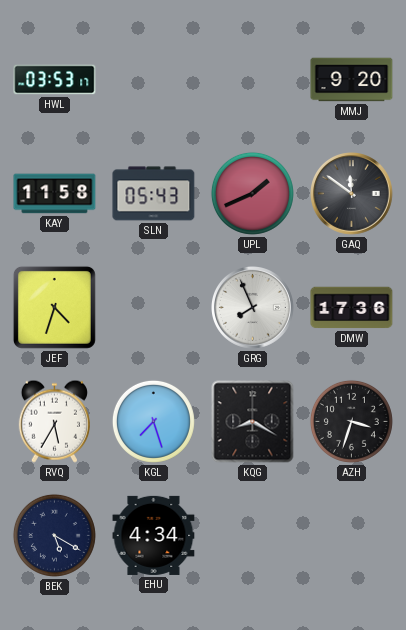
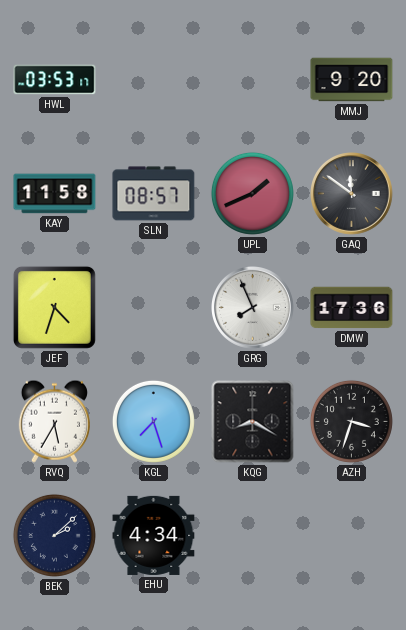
SLN: 05:43 -> 08:57
BEK: 5:20 -> 2:08
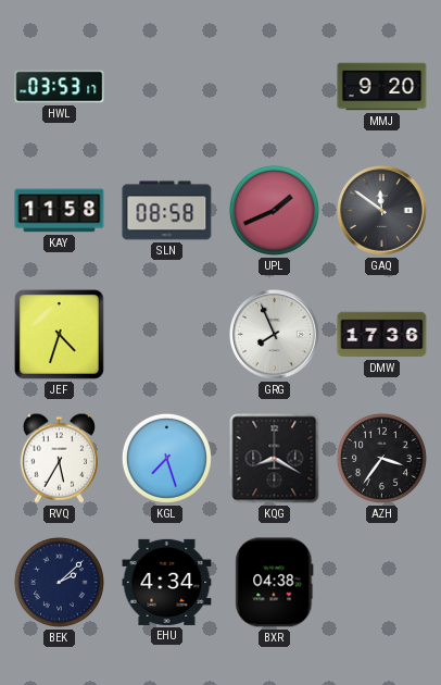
SLN: 08:57 -> 08:58
AZH: 3:33 -> 3:36
BXR: none -> 04:38
